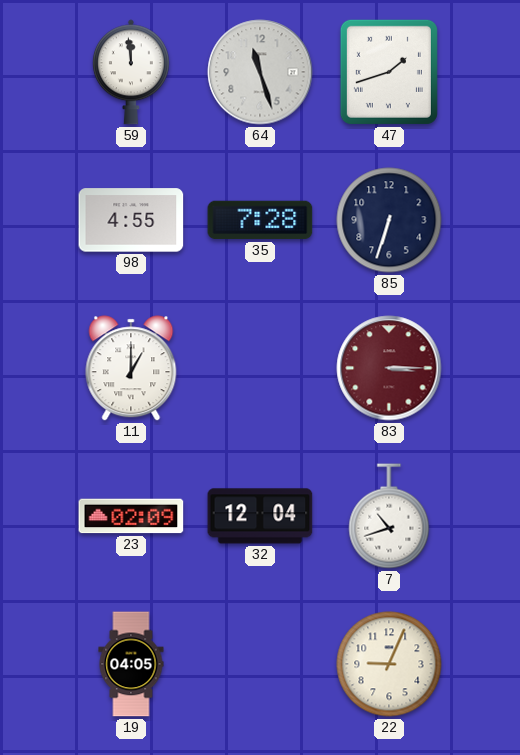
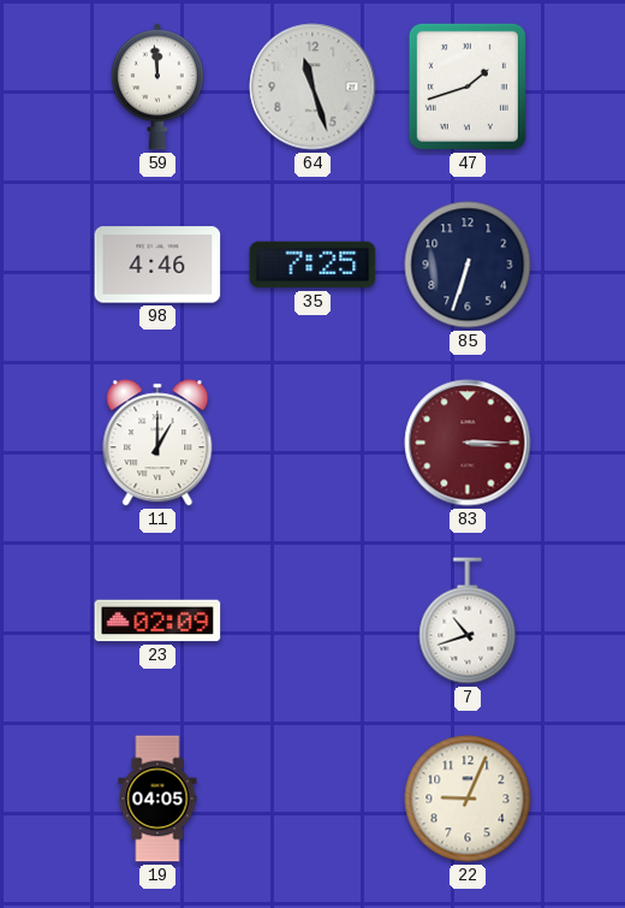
98: 4:55 -> 4:46
35: 7:28 -> 7:25
32: 12:04 -> none
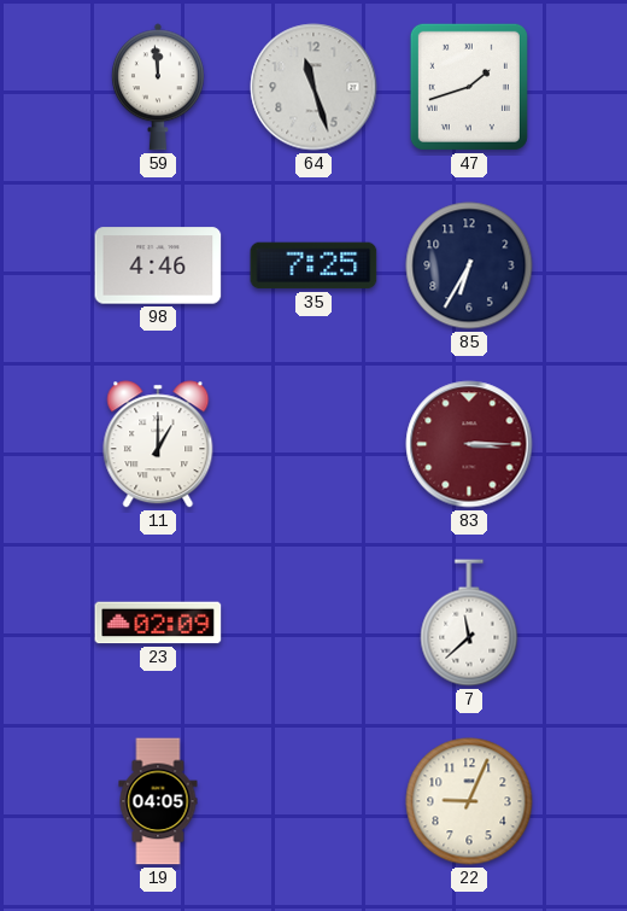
85: 6:33 -> 6:35
7: 10:42 -> 11:38
